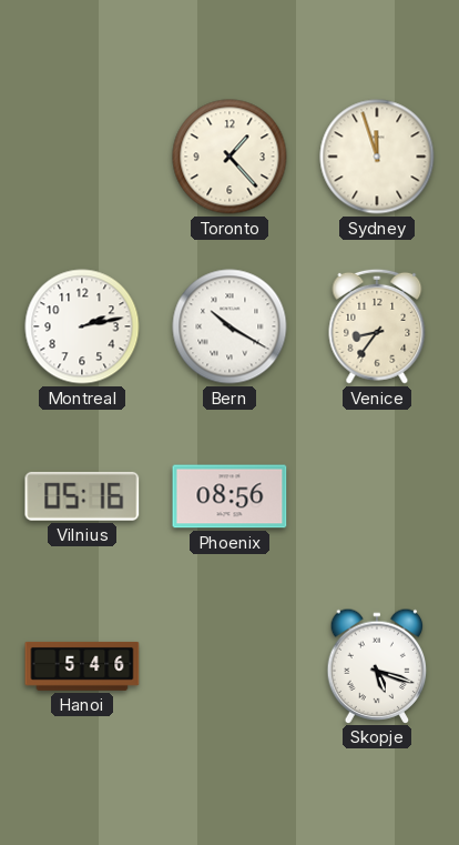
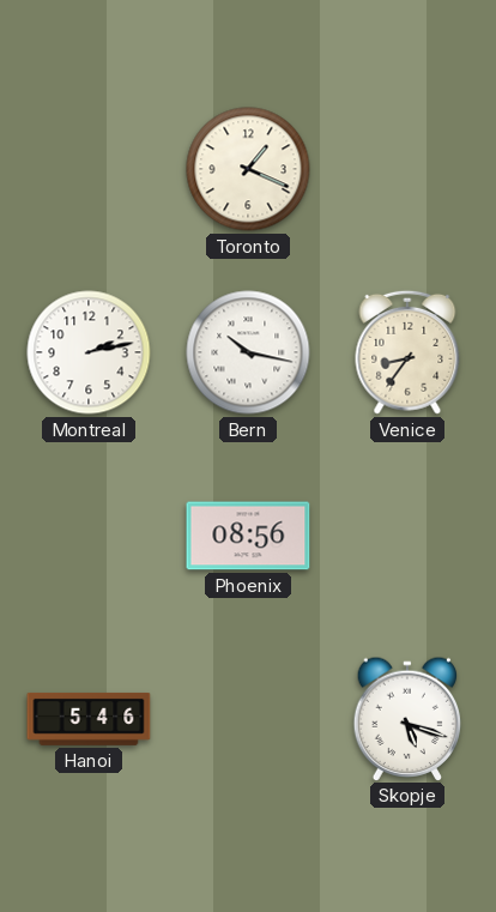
Toronto: 1:23 -> 1:19
Sydney: 11:57 -> none
Bern: 10:20 -> 10:17
Vilnius: 05:16 -> none
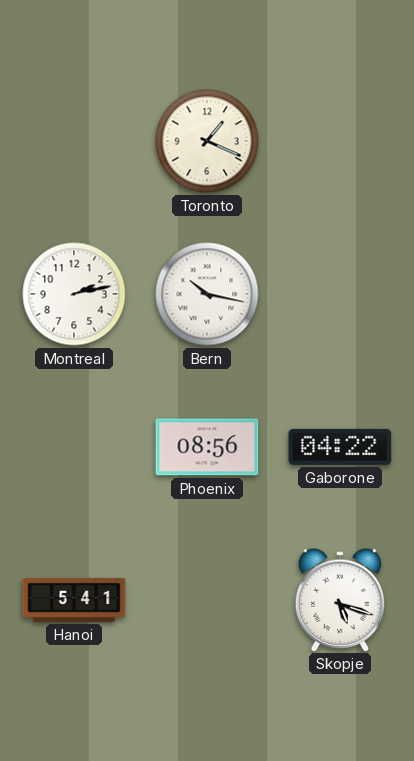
Venice: 8:36 -> none
Gaborone: none -> 04:22
Hanoi: 5:46 -> 5:41
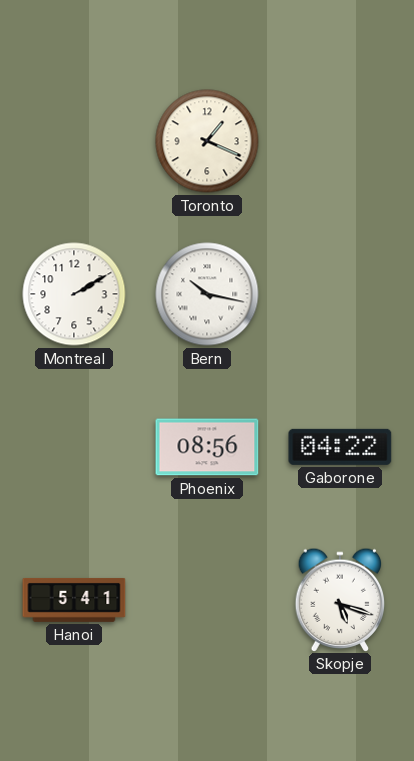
Montreal: 2:13 -> 2:10
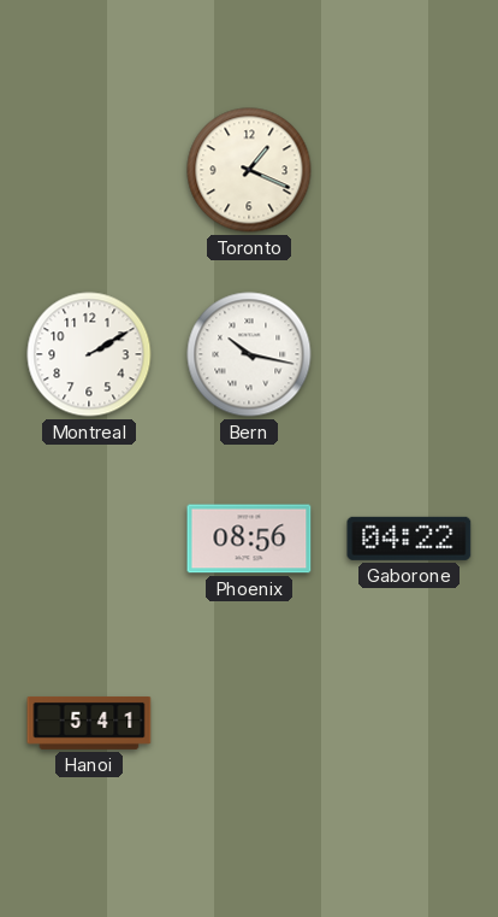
Skopje: 5:18 -> none
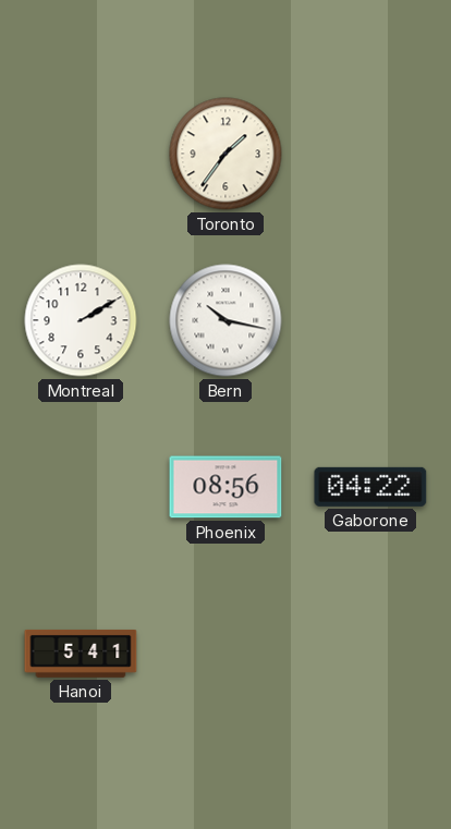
Toronto: 1:19 -> 1:36
